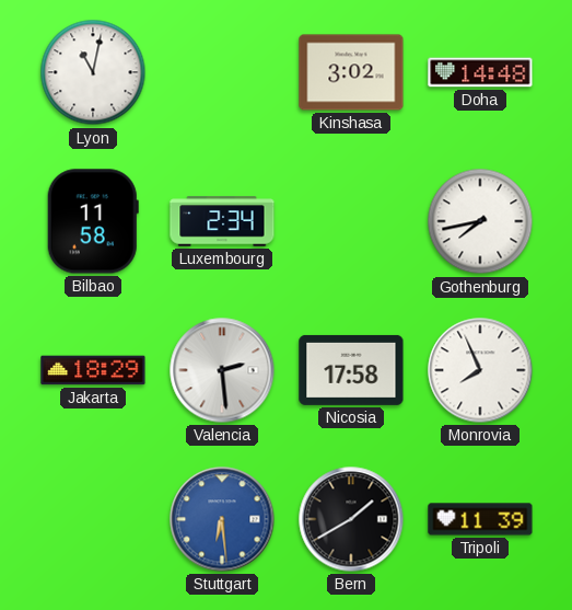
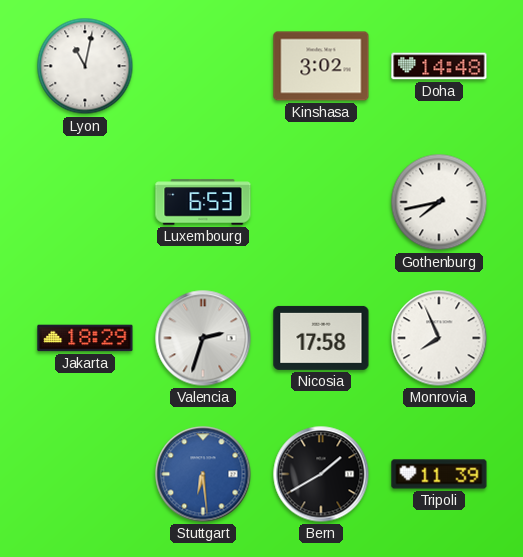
Bilbao: 11:58 -> none
Luxembourg: 2:34 -> 6:53
Valencia: 2:29 -> 2:33
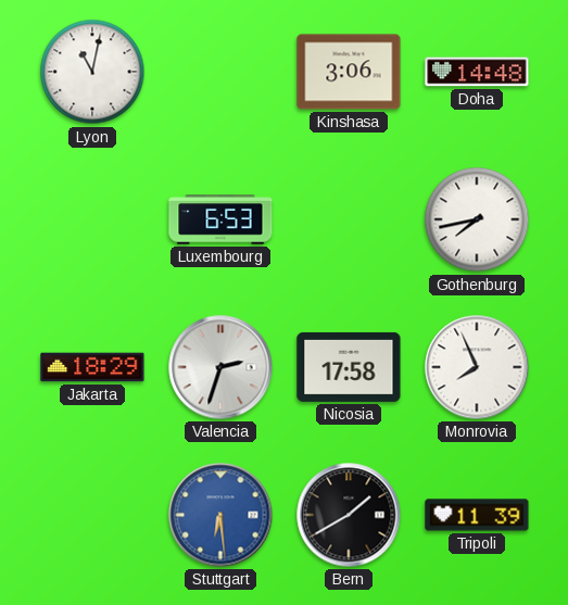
Kinshasa: 3:02 -> 3:06
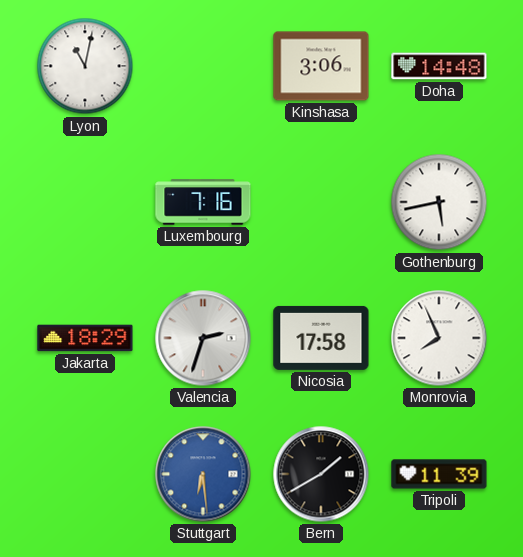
Luxembourg: 6:53 -> 7:16
Gothenburg: 7:43 -> 5:43
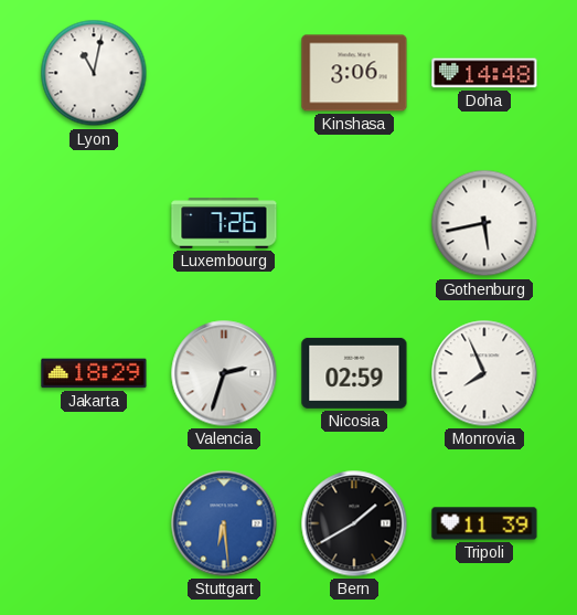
Luxembourg: 7:16 -> 7:26
Nicosia: 17:58 -> 02:59
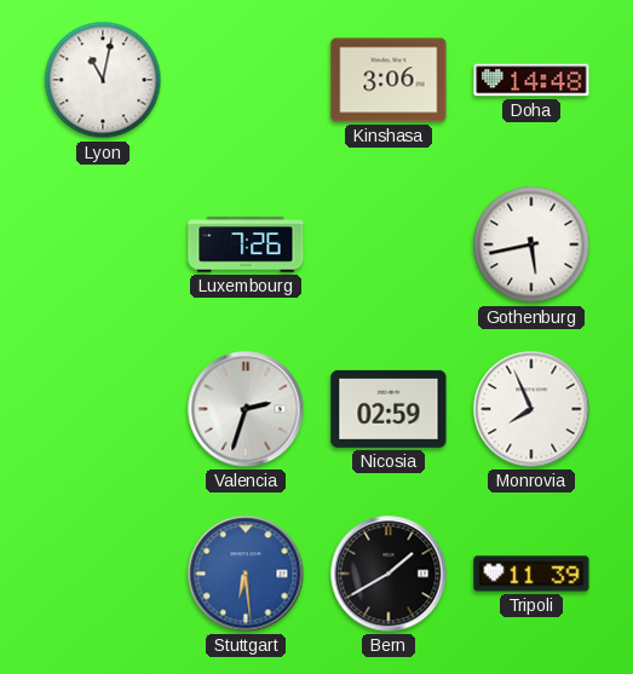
Jakarta: 18:29 -> none
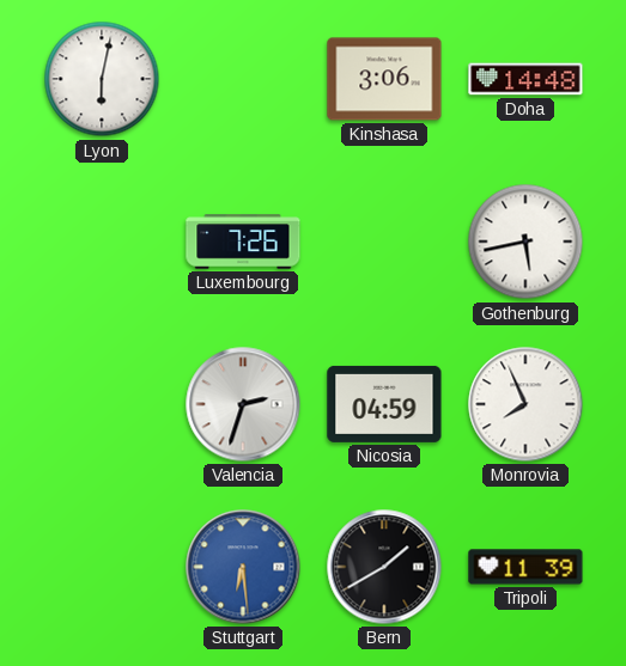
Lyon: 11:02 -> 6:02
Nicosia: 02:59 -> 04:59
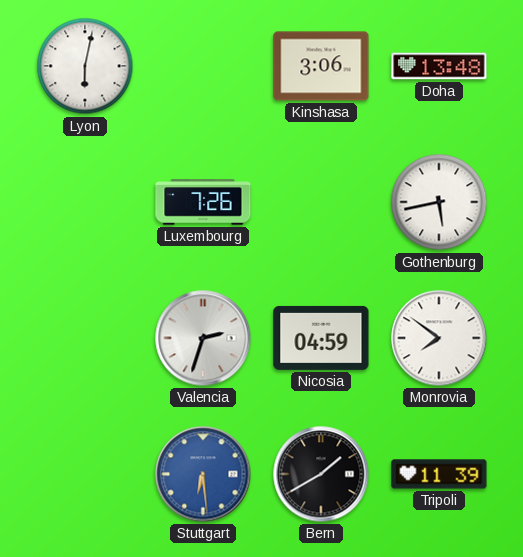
Doha: 14:48 -> 13:48
Monrovia: 7:56 -> 7:51
